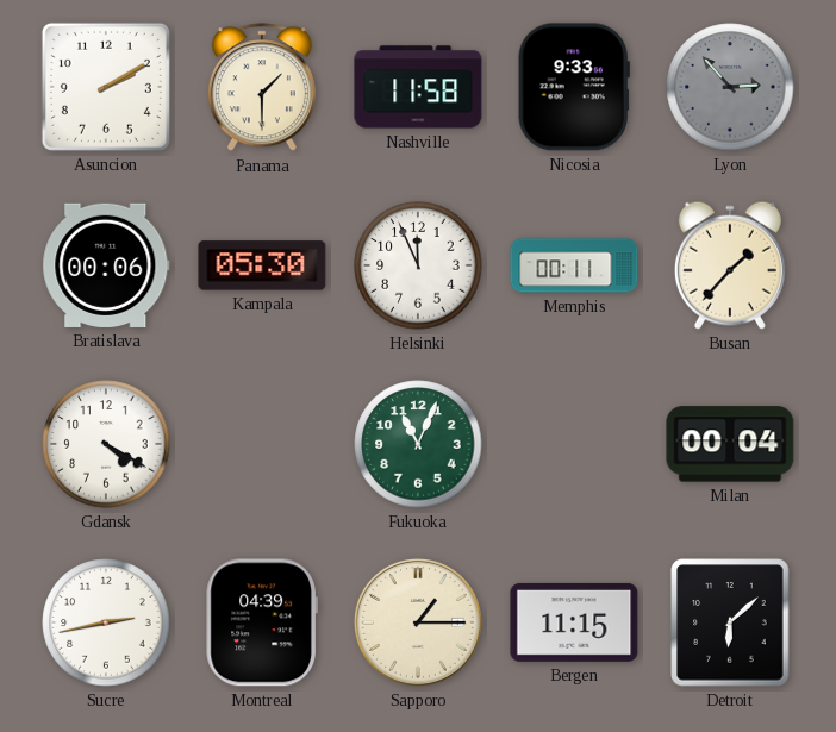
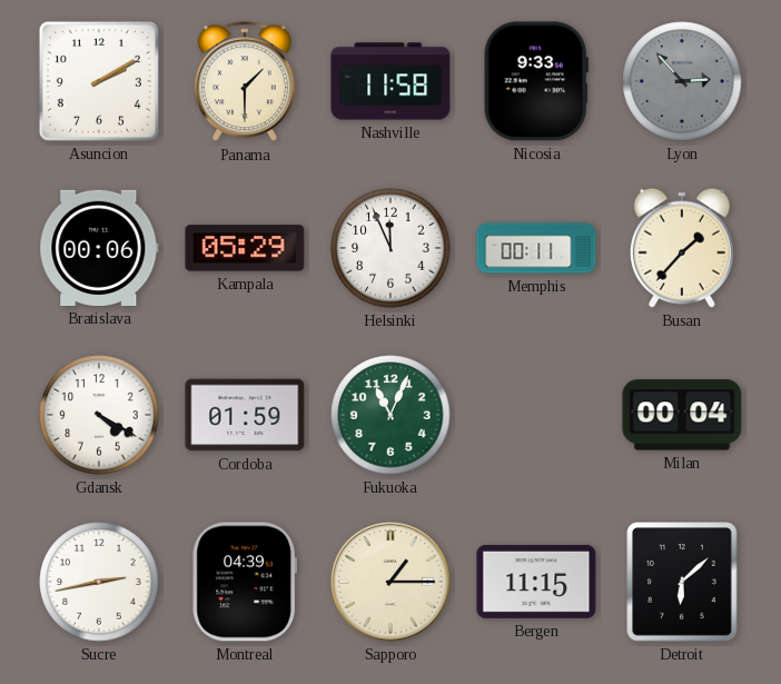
Kampala: 05:30 -> 05:29
Cordoba: none -> 01:59
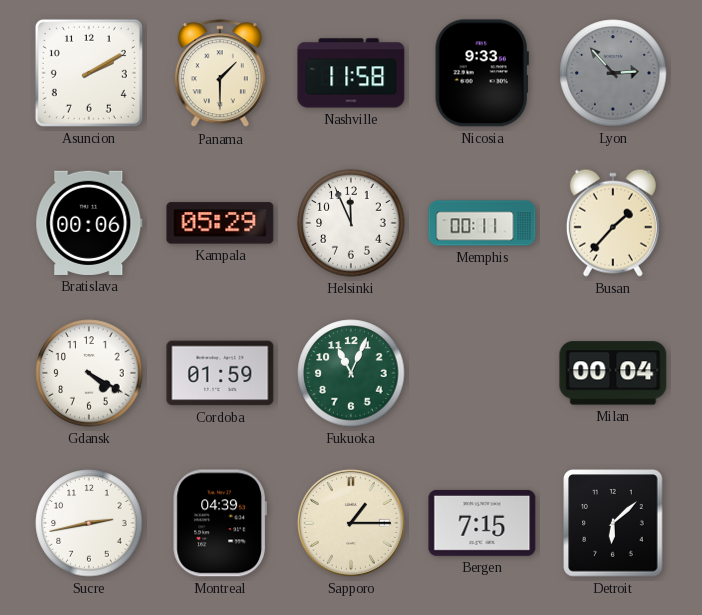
Bergen: 11:15 -> 7:15
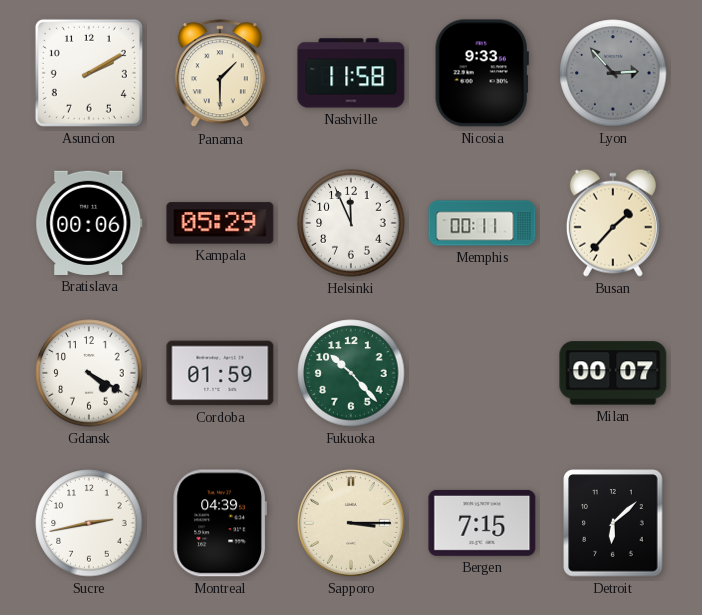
Fukuoka: 11:04 -> 10:23
Milan: 00:04 -> 00:07
Sapporo: 1:15 -> 3:15
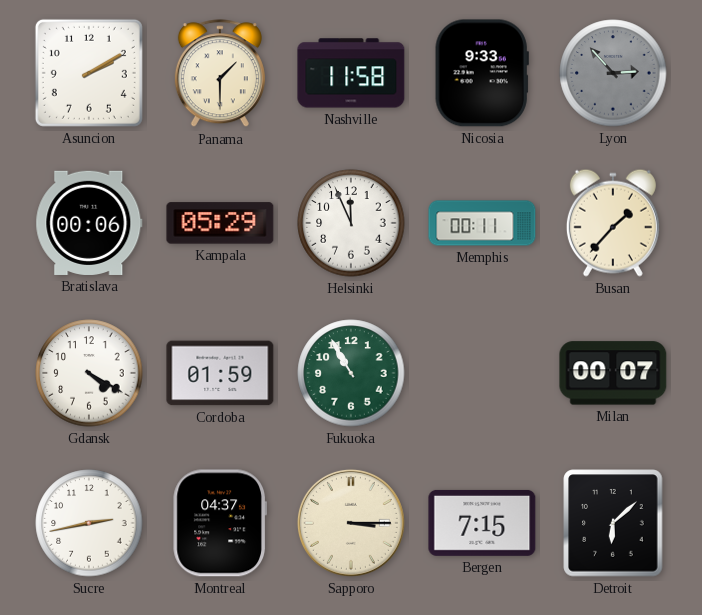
Fukuoka: 10:23 -> 10:55
Montreal: 04:39 -> 04:37
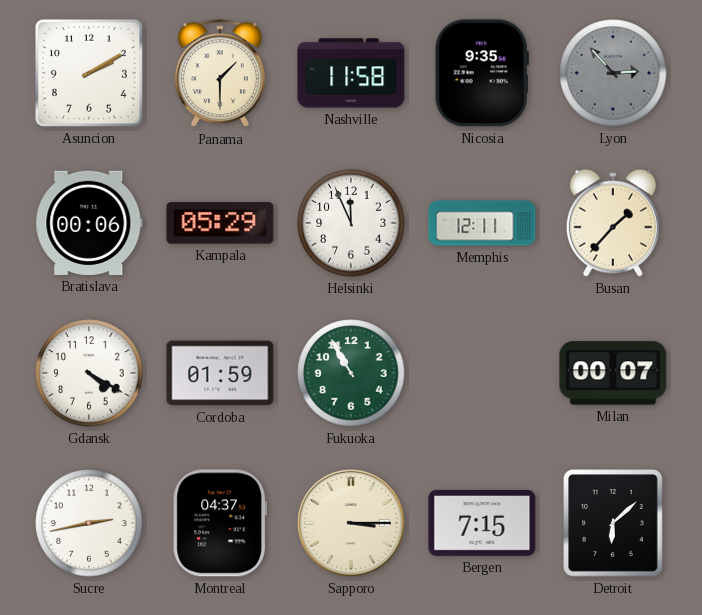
Nicosia: 9:33 -> 9:35
Memphis: 00:11 -> 12:11
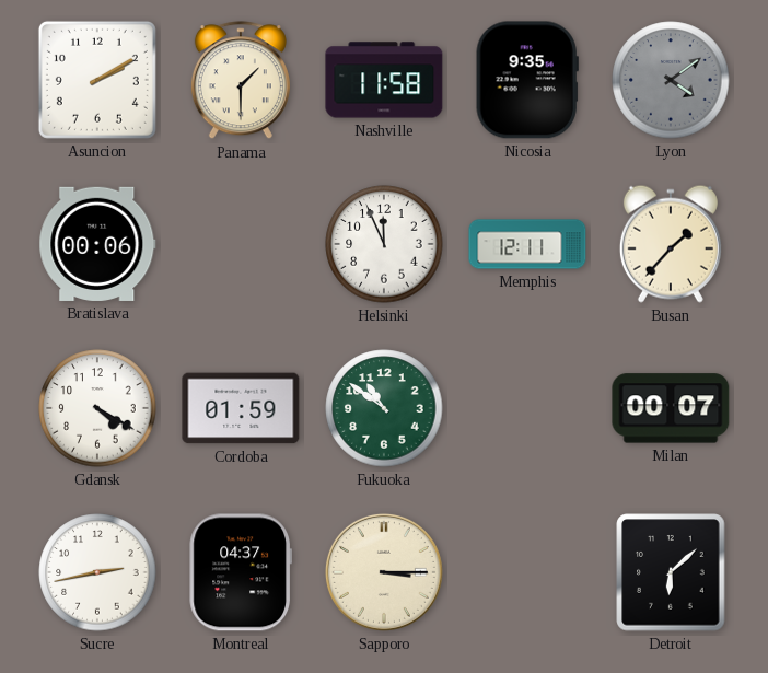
Lyon: 2:53 -> 4:09
Kampala: 05:29 -> none
Fukuoka: 10:55 -> 10:51
Bergen: 7:15 -> none
